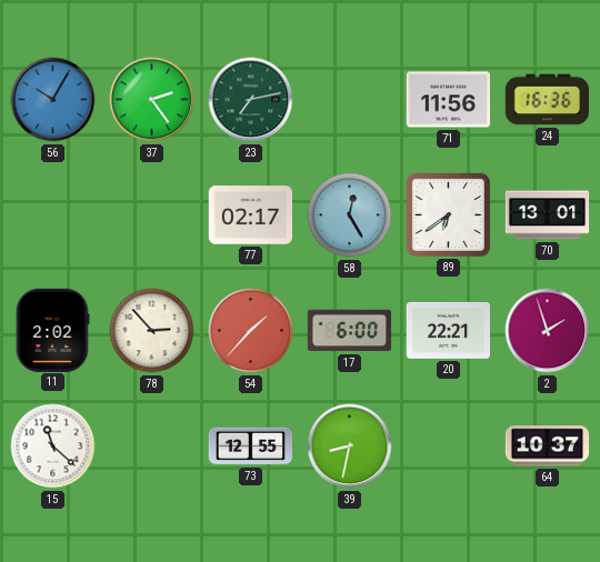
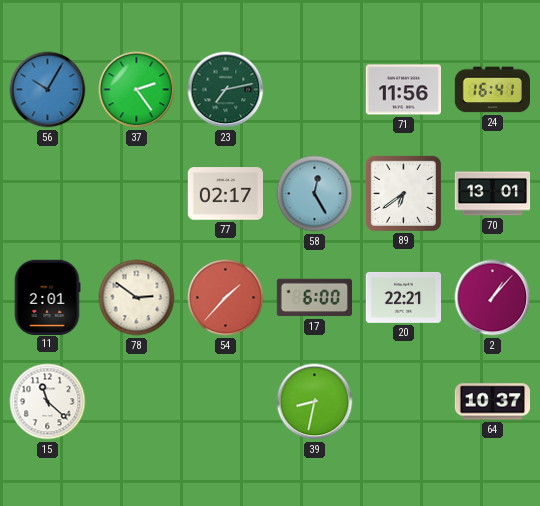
24: 16:36 -> 16:41
11: 2:02 -> 2:01
78: 2:53 -> 2:51
2: 1:57 -> 1:07
73: 12:55 -> none
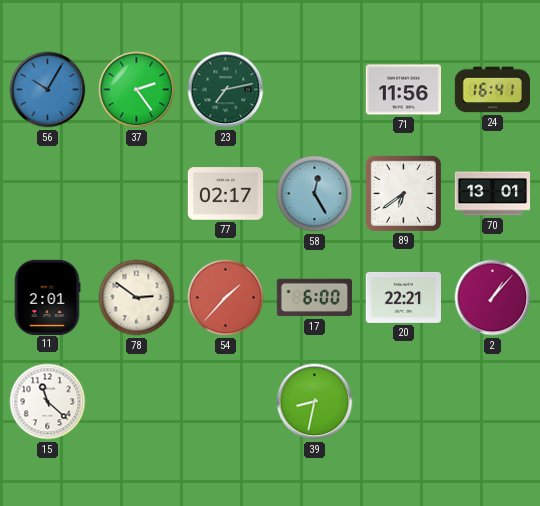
64: 10:37 -> none
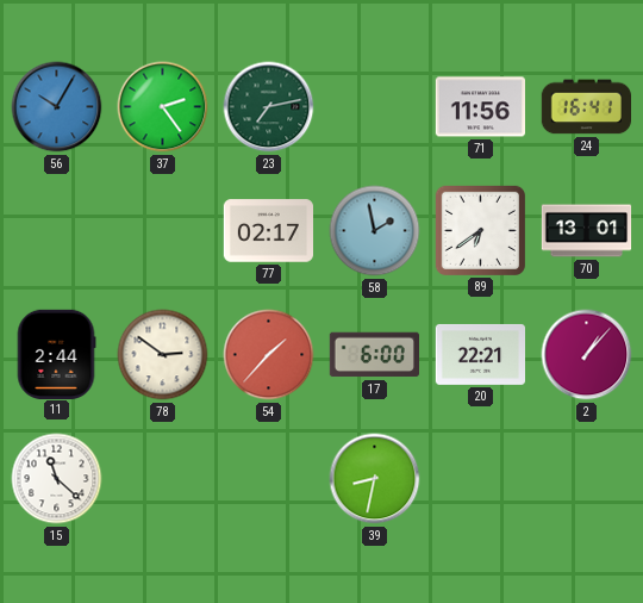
58: 12:25 -> 1:58
11: 2:01 -> 2:44
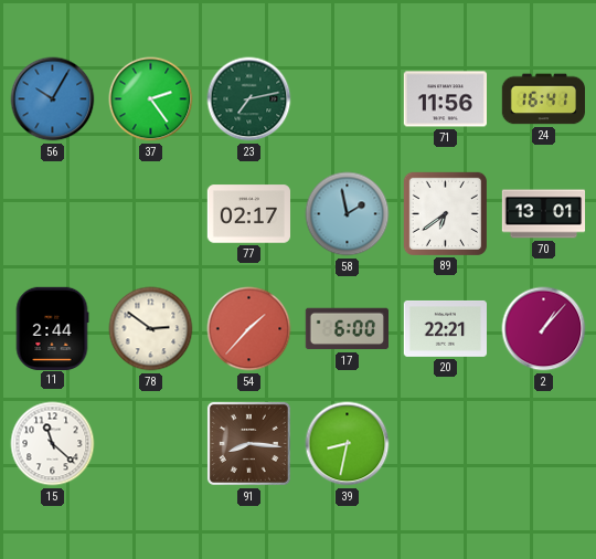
91: none -> 8:16
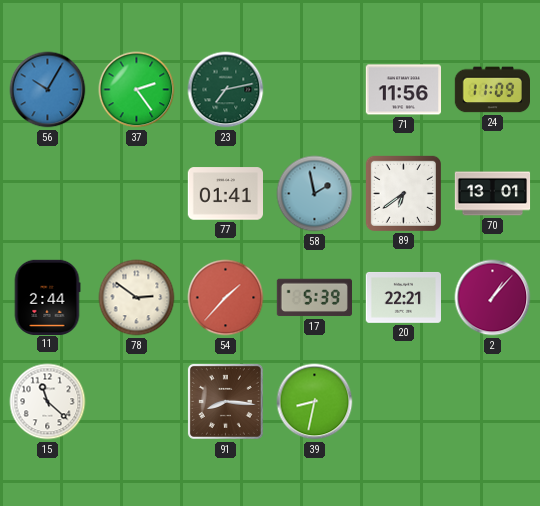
24: 16:41 -> 11:09
77: 02:17 -> 01:41
17: 6:00 -> 5:39
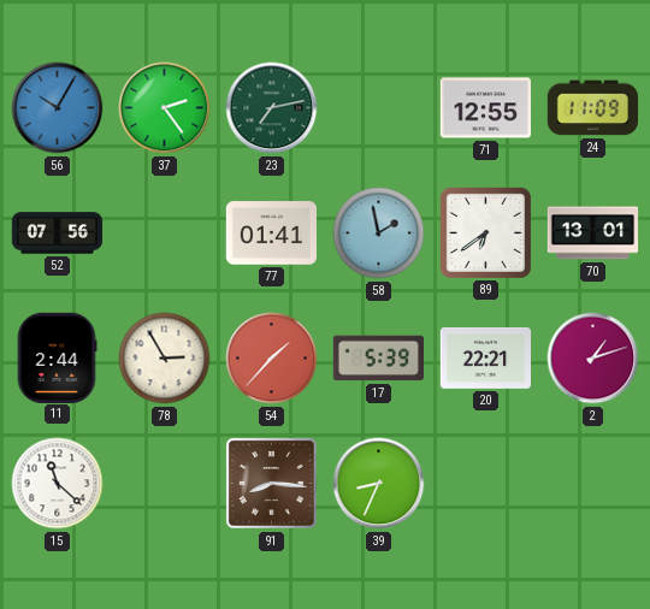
71: 11:56 -> 12:55
52: none -> 07:56
78: 2:51 -> 2:55
2: 1:07 -> 1:12
39: 8:32 -> 8:34
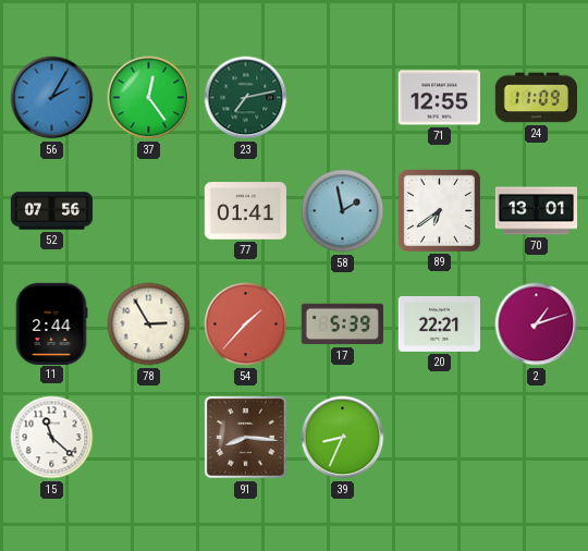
56: 10:05 -> 2:05
37: 2:24 -> 12:24
